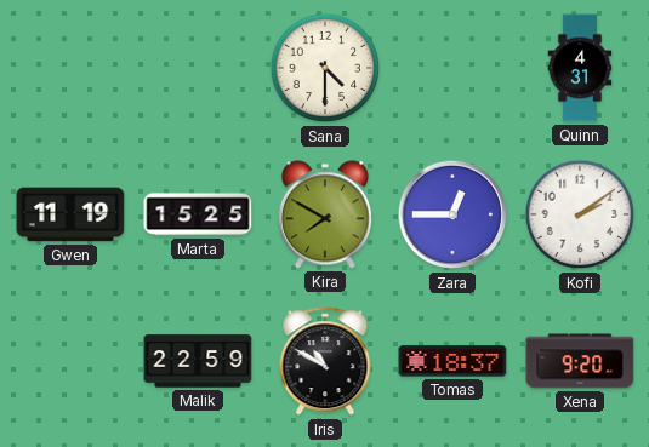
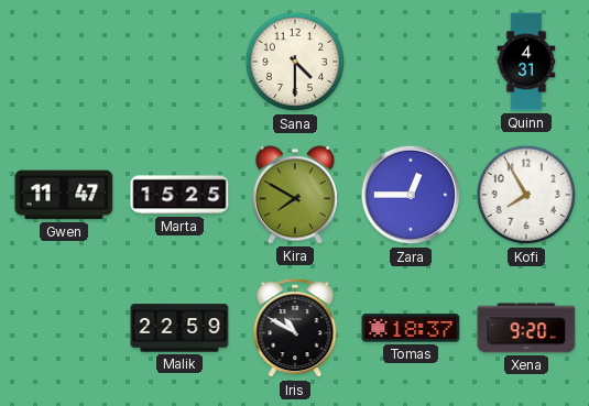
Gwen: 11:19 -> 11:47
Kofi: 2:09 -> 7:55
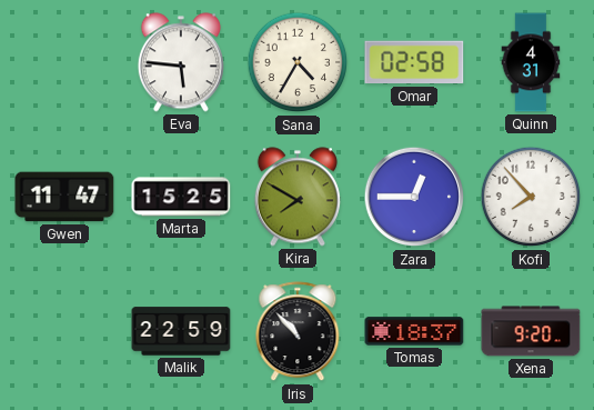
Eva: none -> 5:46
Sana: 4:30 -> 4:35
Omar: none -> 02:58
Kofi: 7:55 -> 7:53
Iris: 10:50 -> 10:53
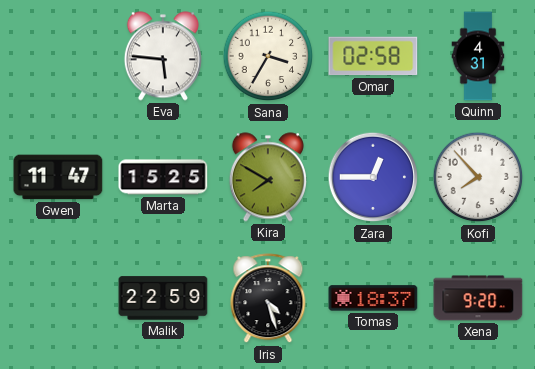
Sana: 4:35 -> 3:35
Iris: 10:53 -> 4:27
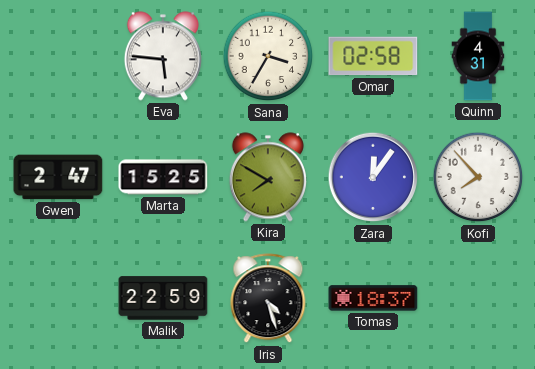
Gwen: 11:47 -> 2:47
Zara: 12:45 -> 12:06
Xena: 9:20 -> none
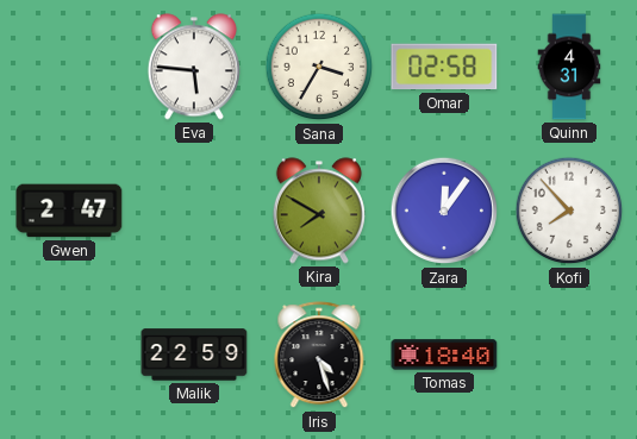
Marta: 15:25 -> none
Tomas: 18:37 -> 18:40
